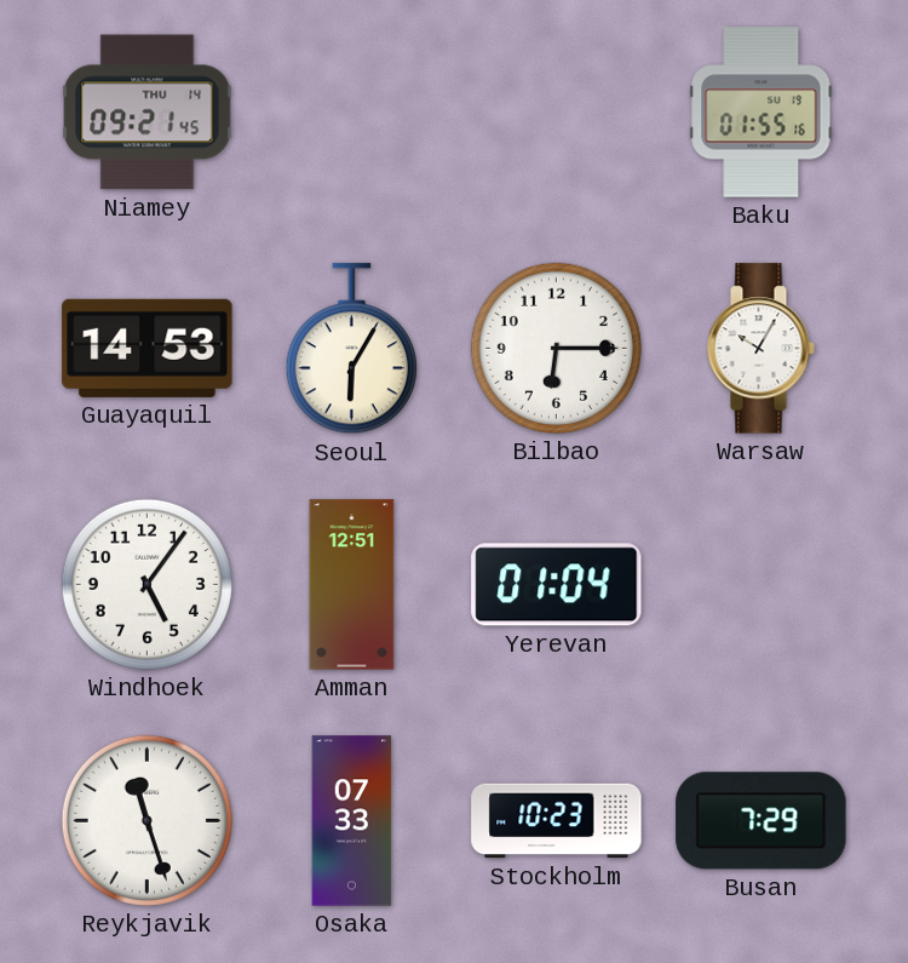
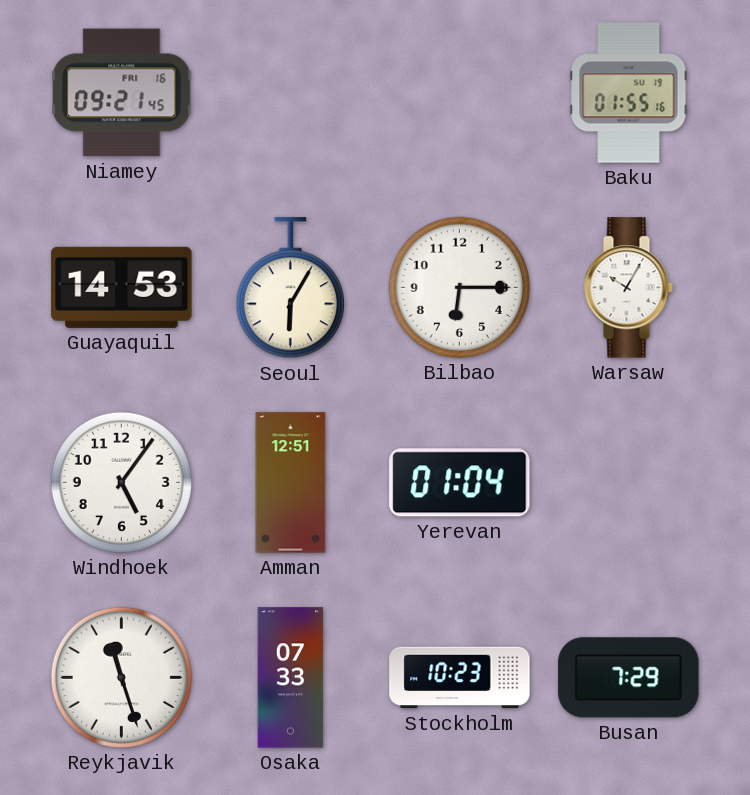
Niamey date: THU 14 -> FRI 16
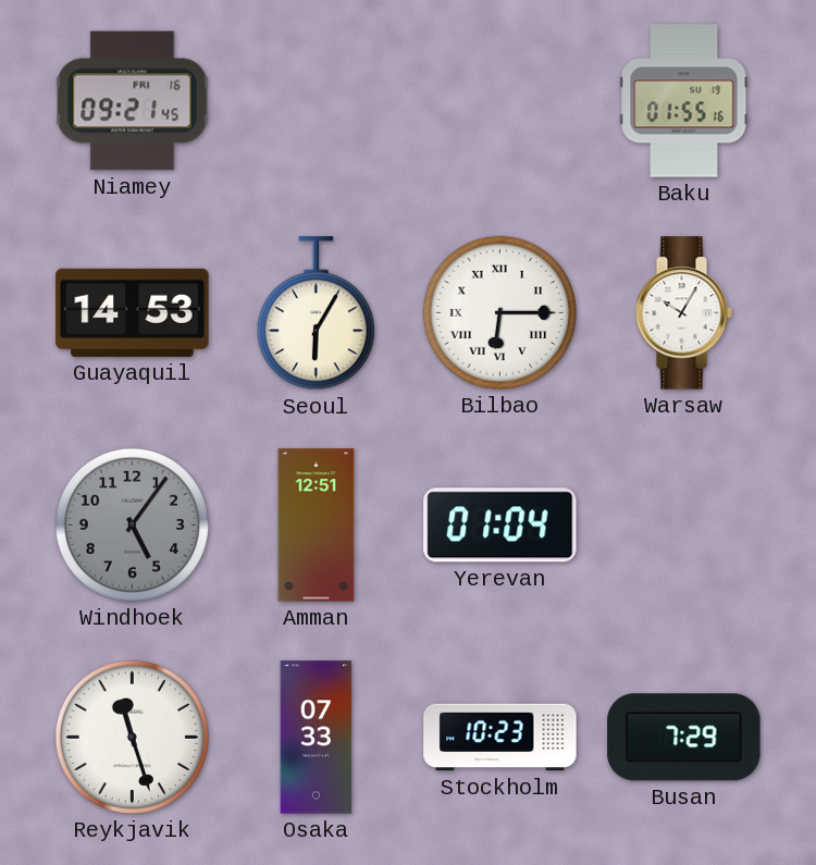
Bilbao numerals: Arabic -> Roman
Windhoek dial: white -> grey
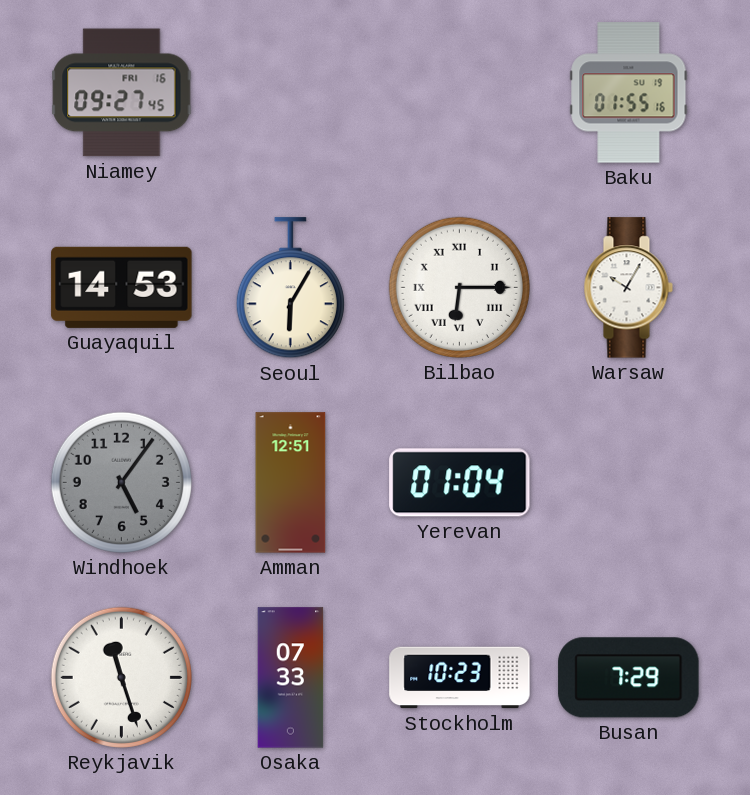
Niamey: 09:21 -> 09:27
